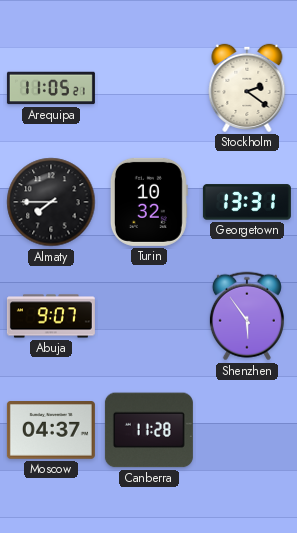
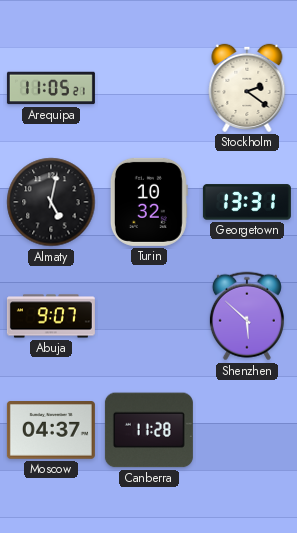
Almaty: 7:45 -> 5:02
Shenzhen: 5:54 -> 5:52
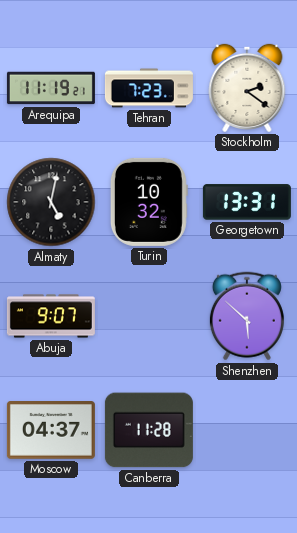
Arequipa: 11:05 -> 11:19
Tehran: none -> 7:23
